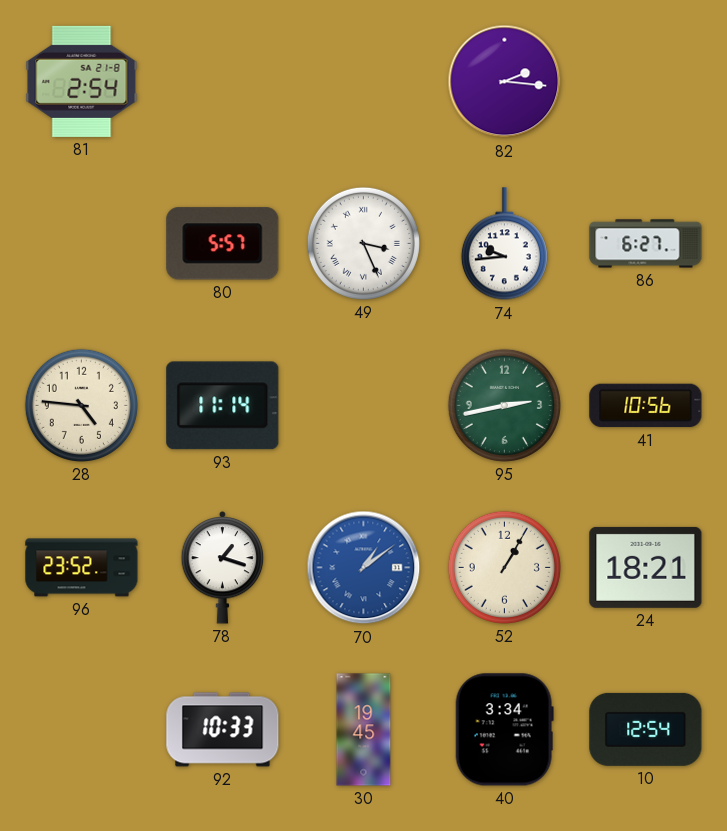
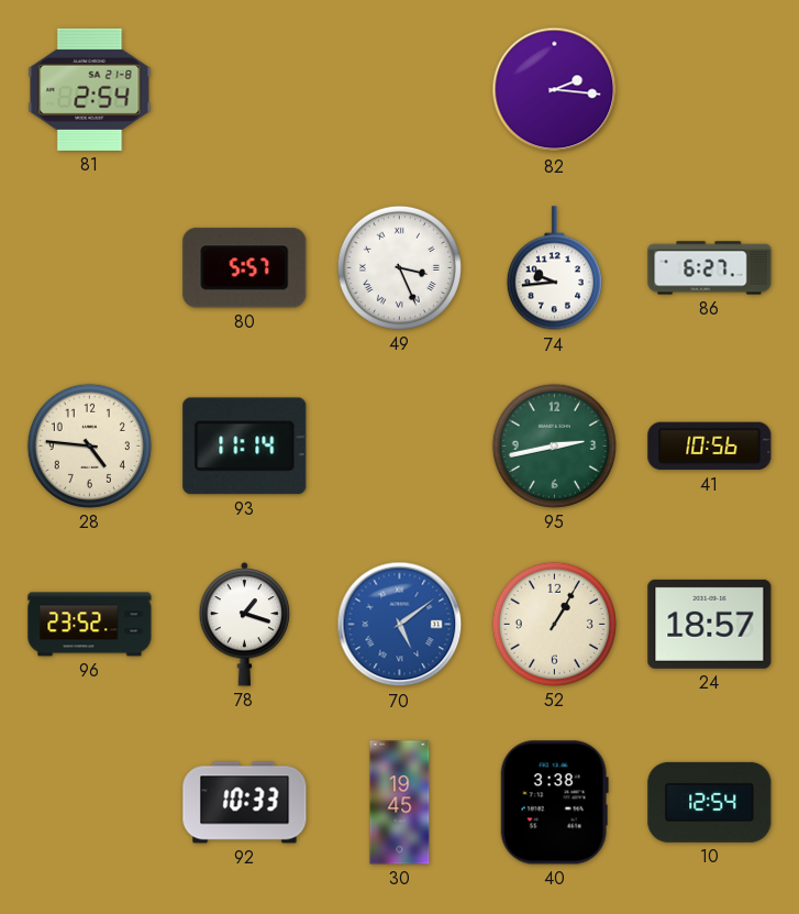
70: 1:09 -> 5:09
24: 18:21 -> 18:57
40: 3:34 -> 3:38
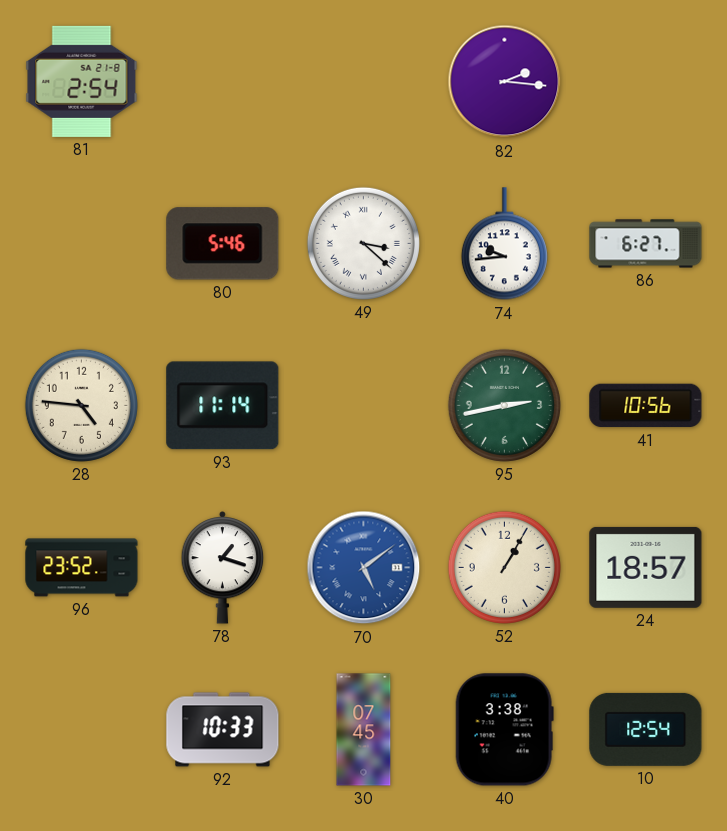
80: 5:57 -> 5:46
49: 3:26 -> 3:22
30: 19:45 -> 07:45
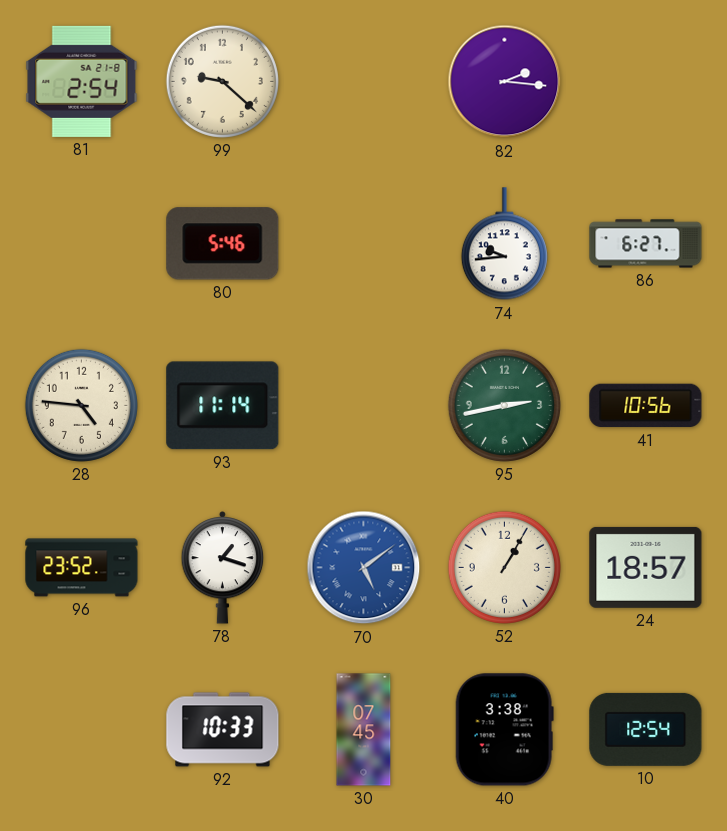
99: none -> 9:22
49: 3:22 -> none
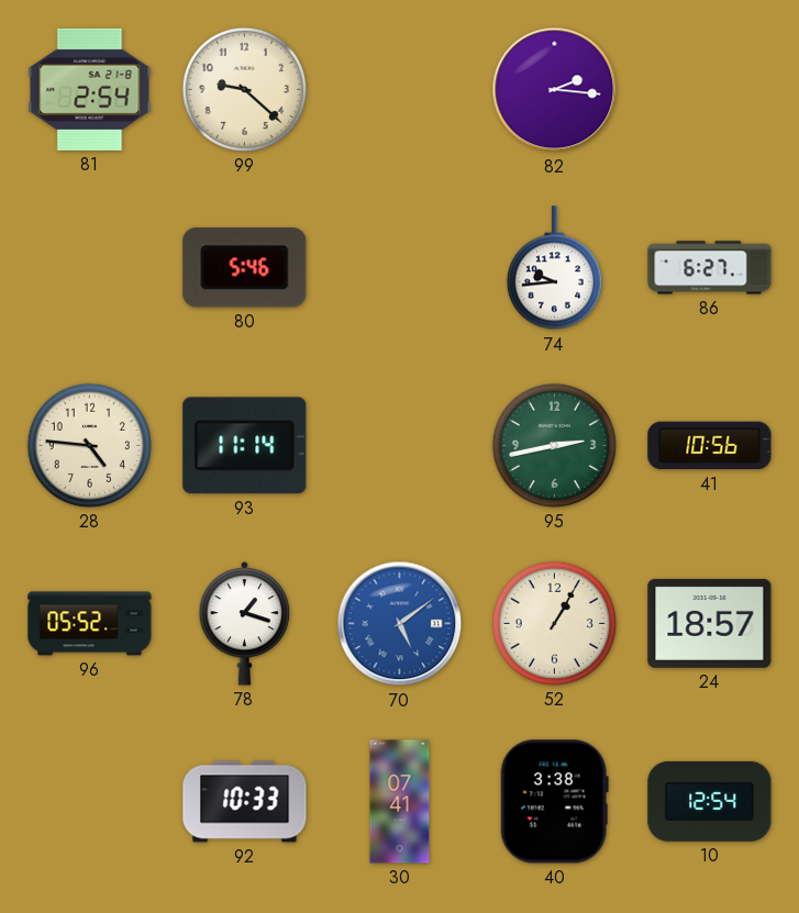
96: 23:52 -> 05:52
30: 07:45 -> 07:41
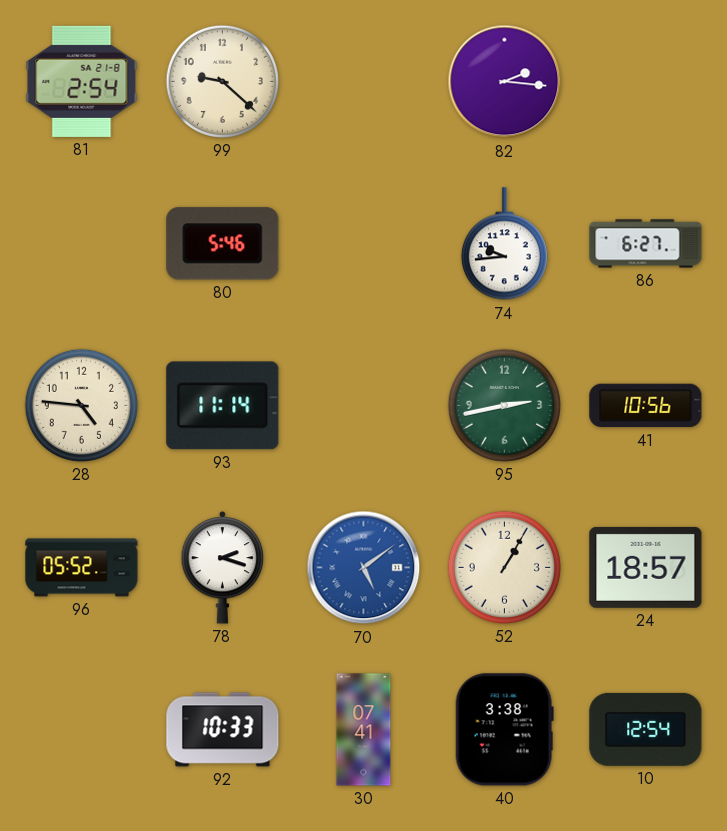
78: 1:18 -> 2:18
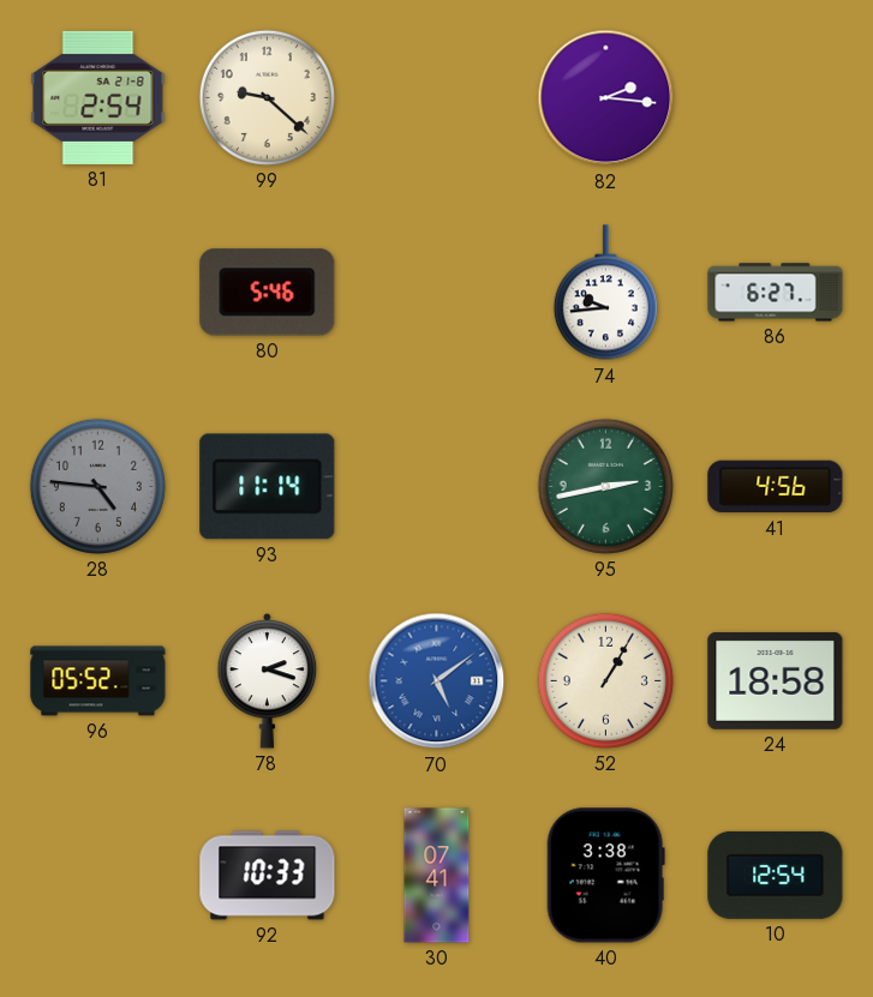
28 dial: cream -> grey
41: 10:56 -> 4:56
24: 18:57 -> 18:58
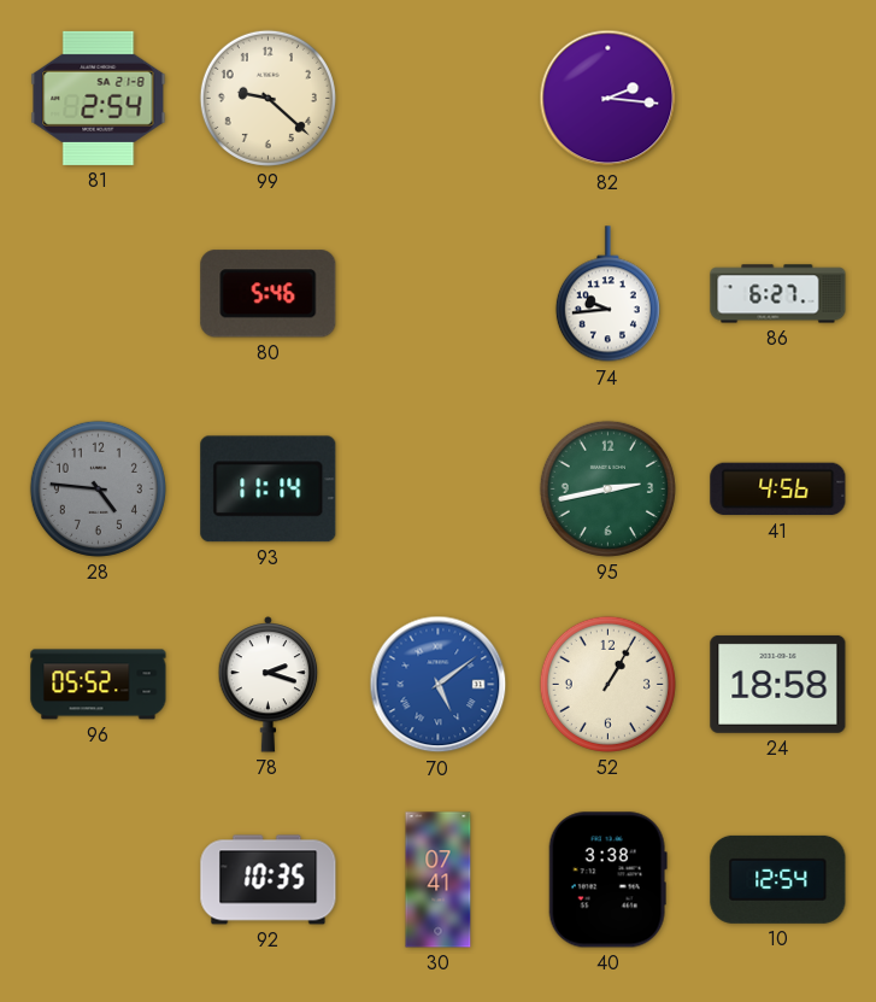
92: 10:33 -> 10:35
